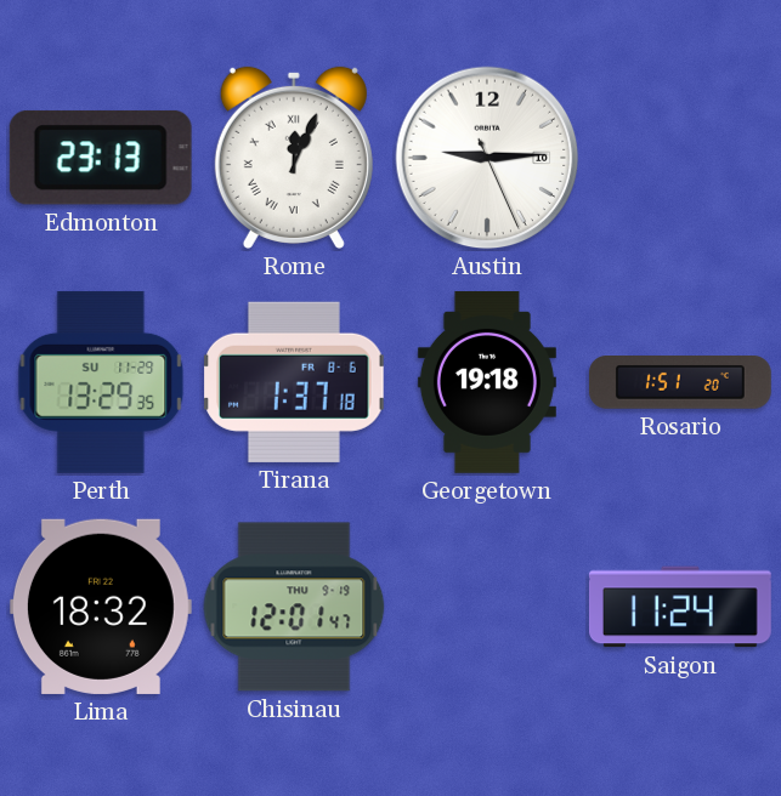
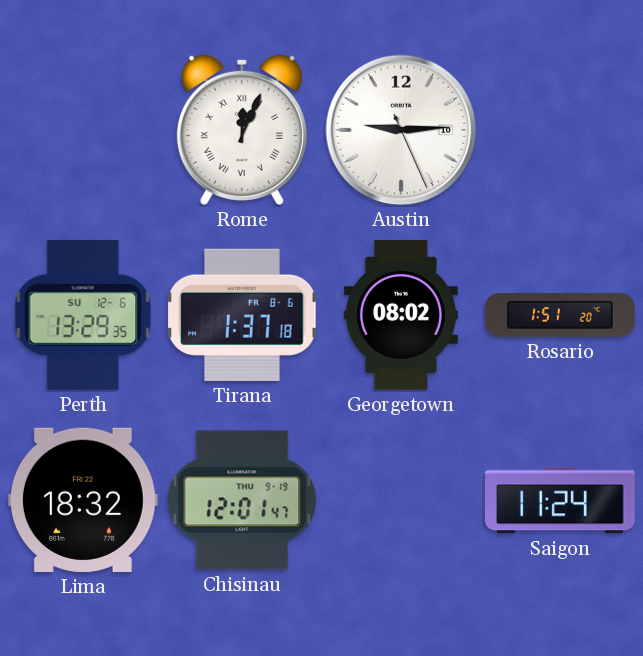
Edmonton: 23:13 -> none
Perth date: SU 11-29 -> SU 12-6
Georgetown: 19:18 -> 08:02
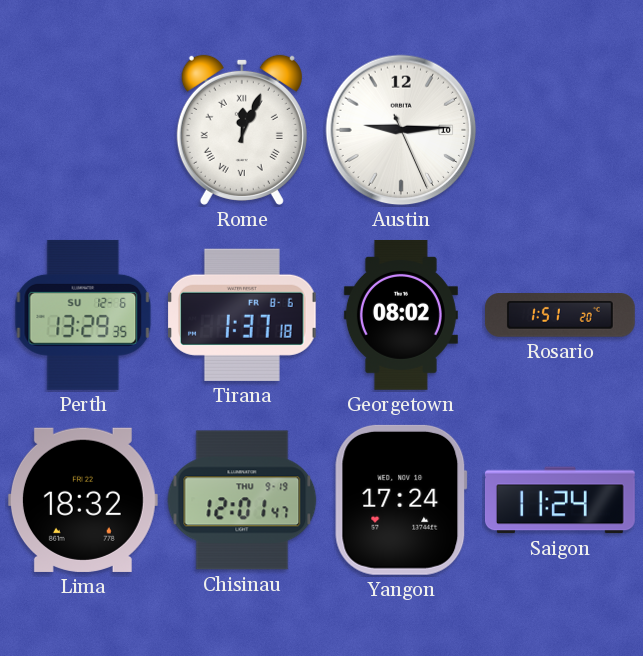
Yangon: none -> 17:24
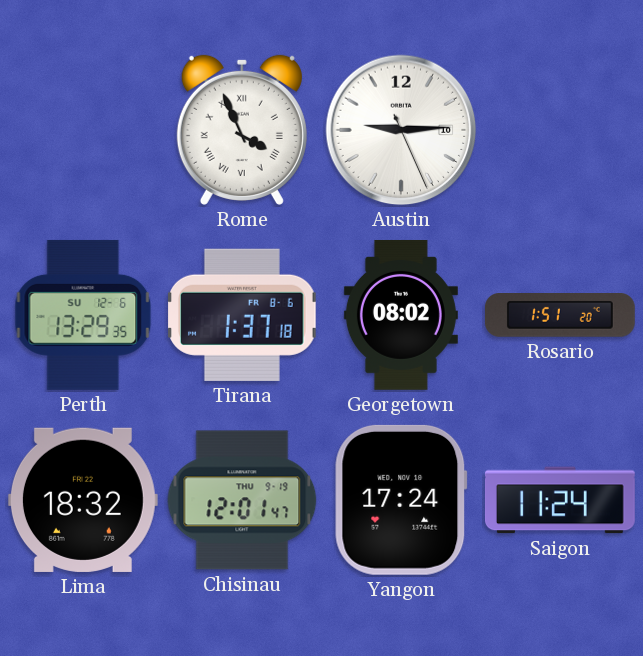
Rome: 12:04 -> 3:56
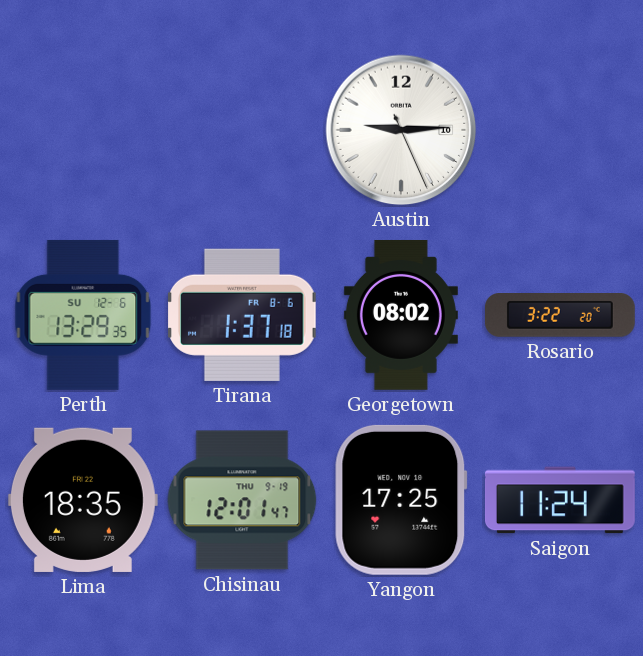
Rome: 3:56 -> none
Rosario: 1:51 -> 3:22
Lima: 18:32 -> 18:35
Yangon: 17:24 -> 17:25
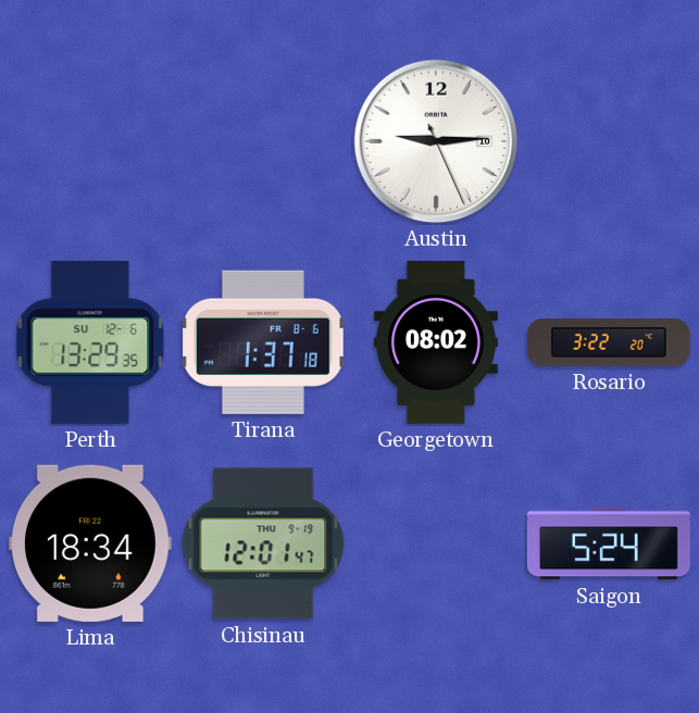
Lima: 18:35 -> 18:34
Yangon: 17:25 -> none
Saigon: 11:24 -> 5:24
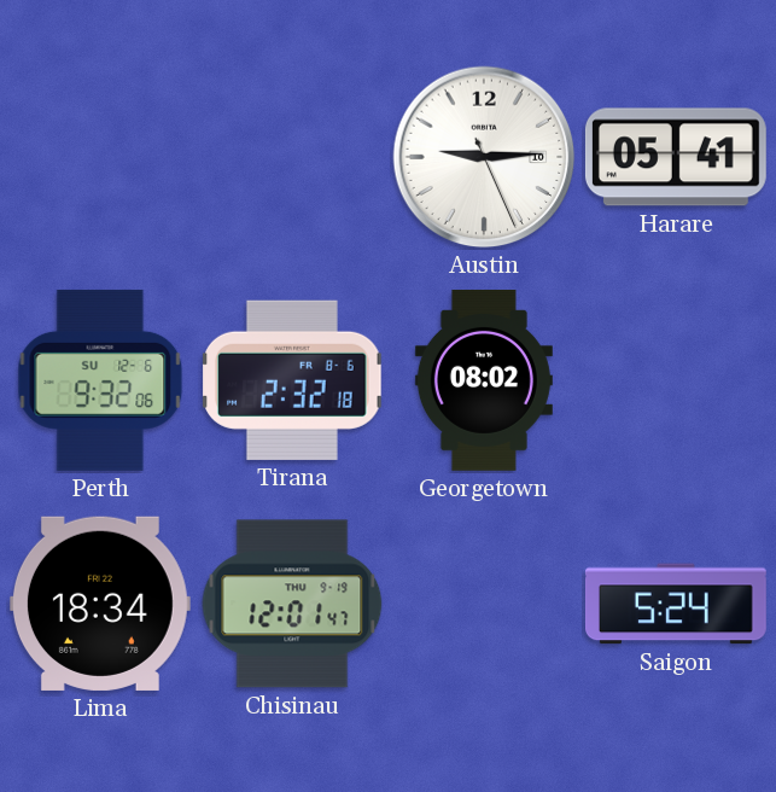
Harare: none -> 05:41
Perth: 13:29 -> 9:32
Tirana: 1:37 -> 2:32
Rosario: 3:22 -> none
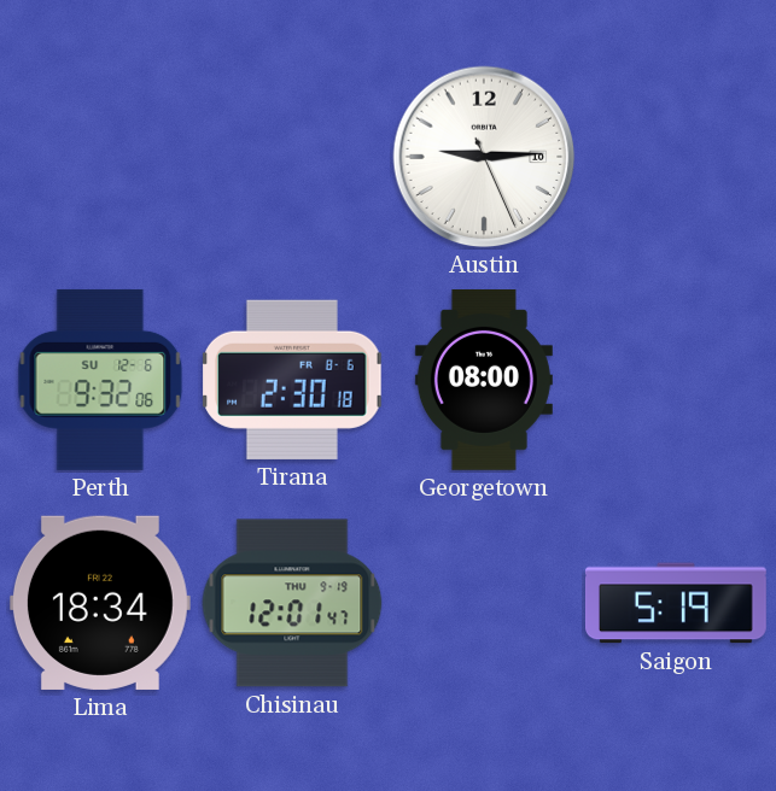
Harare: 05:41 -> none
Tirana: 2:32 -> 2:30
Georgetown: 08:02 -> 08:00
Saigon: 5:24 -> 5:19
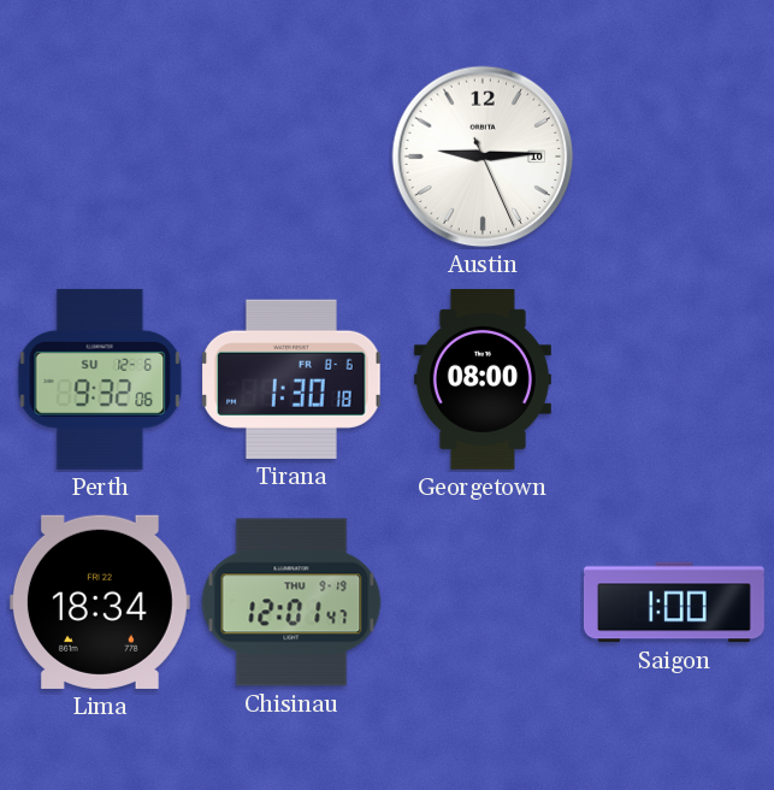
Tirana: 2:30 -> 1:30
Saigon: 5:19 -> 1:00
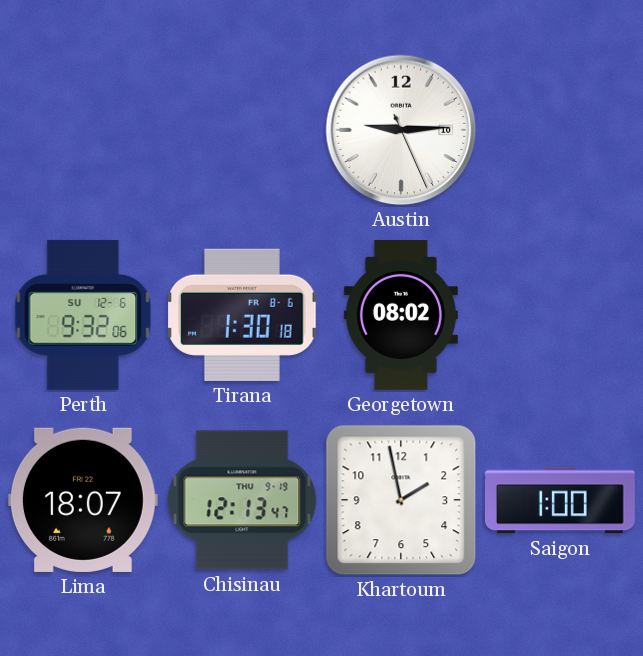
Georgetown: 08:00 -> 08:02
Lima: 18:34 -> 18:07
Chisinau: 12:01 -> 12:13
Khartoum: none -> 1:58
